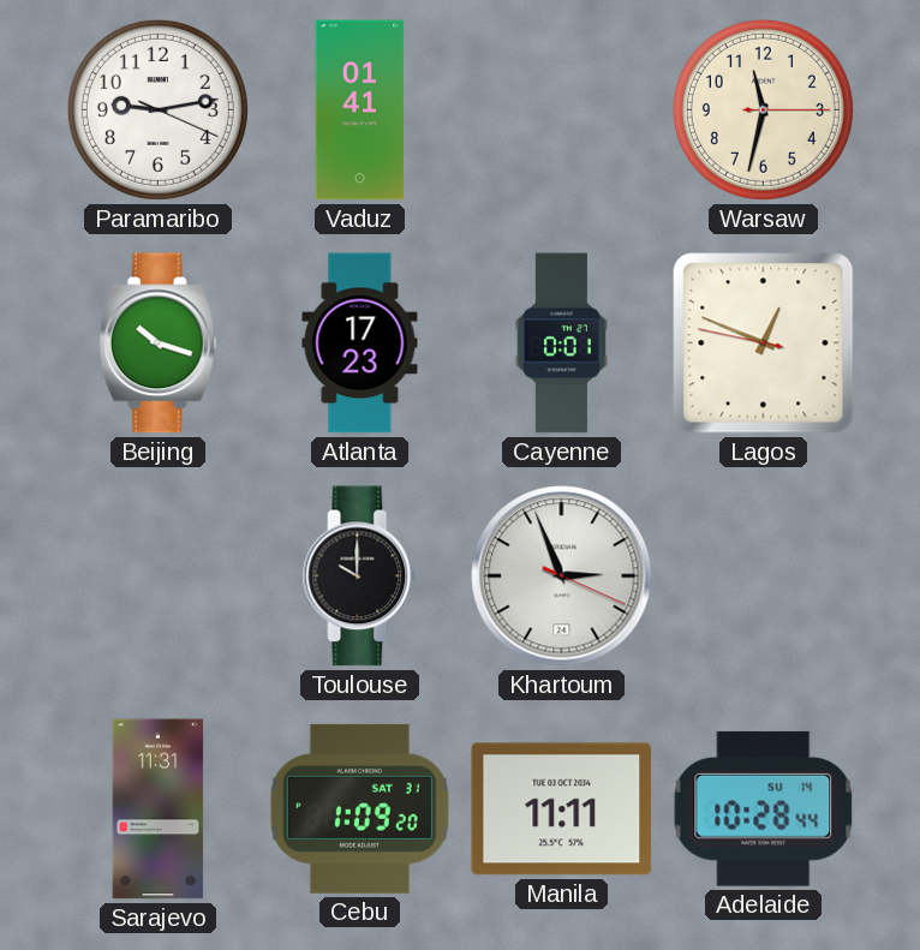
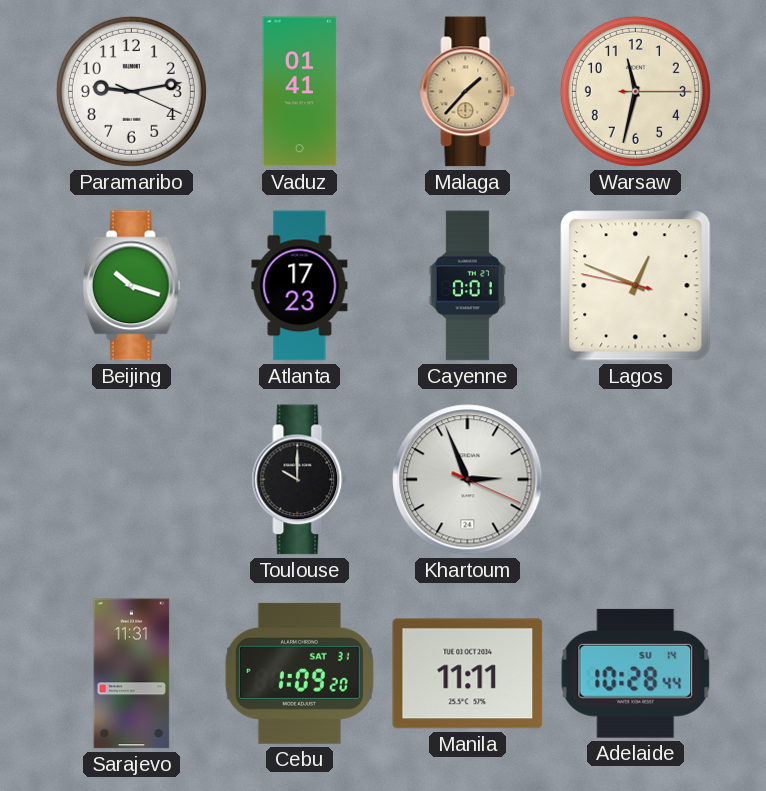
Malaga: none -> 1:37
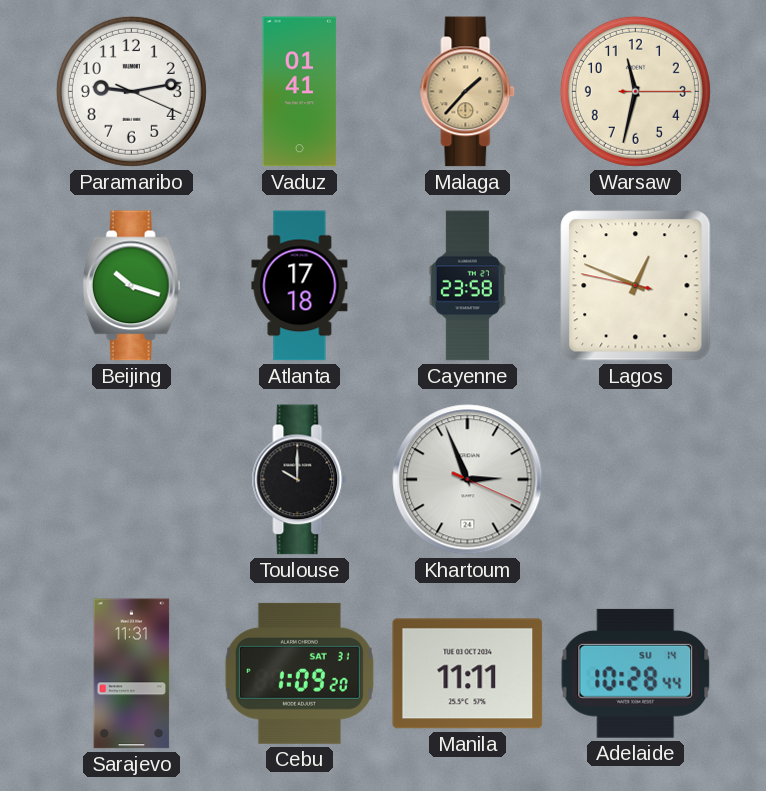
Atlanta: 17:23 -> 17:18
Cayenne: 0:01 -> 23:58
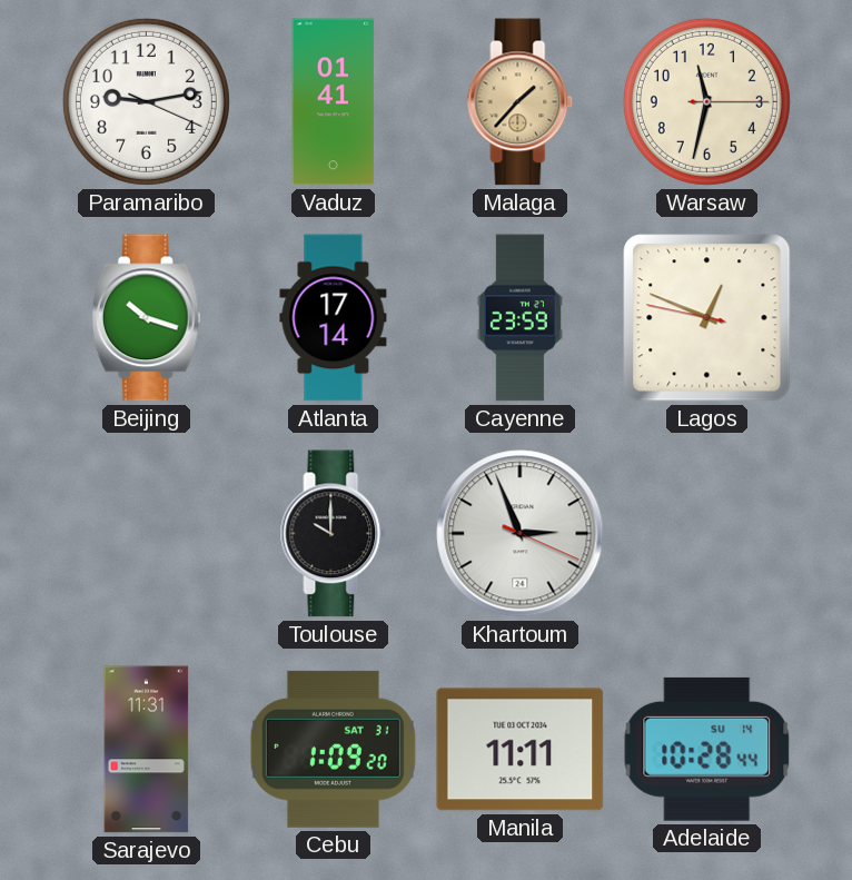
Atlanta: 17:18 -> 17:14
Cayenne: 23:58 -> 23:59
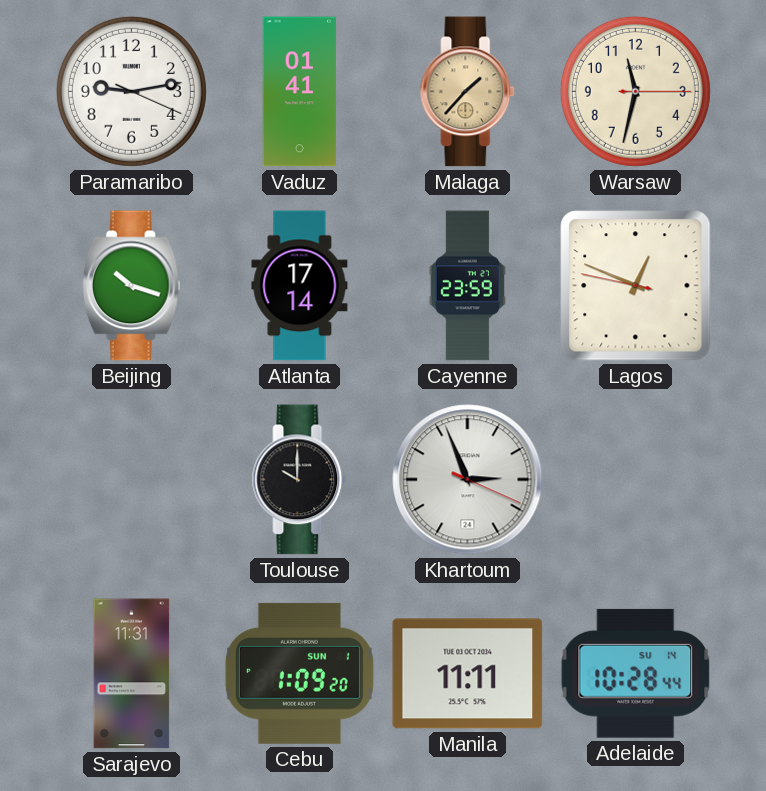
Cebu date: SAT 31 -> SUN 1
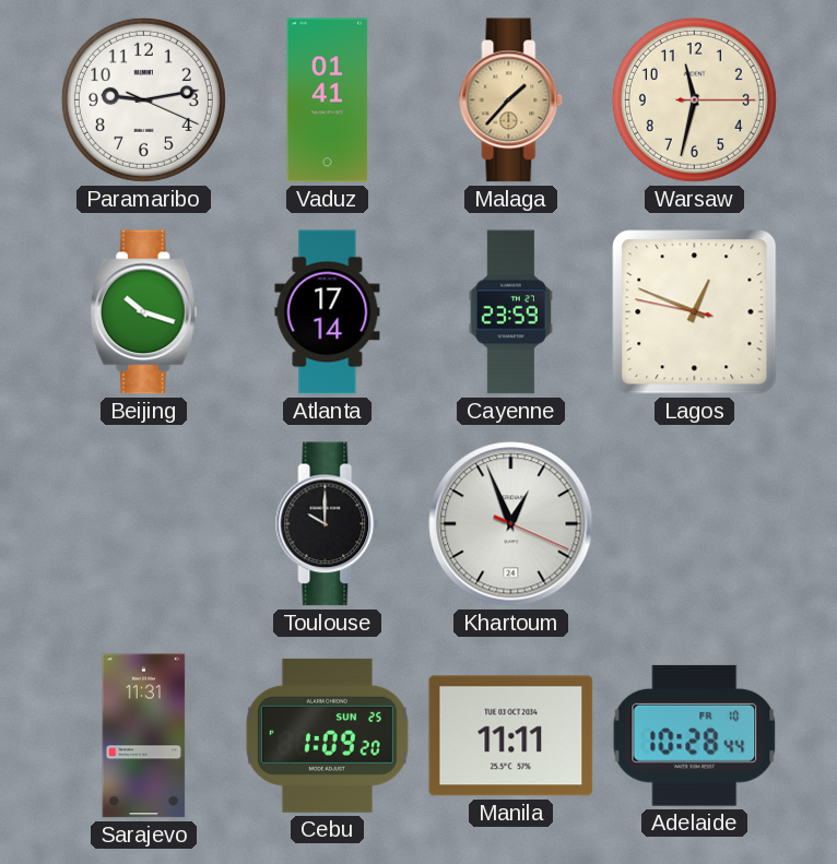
Khartoum: 2:56 -> 12:56
Cebu date: SUN 1 -> SUN 25
Adelaide date: SU 14 -> FR 10
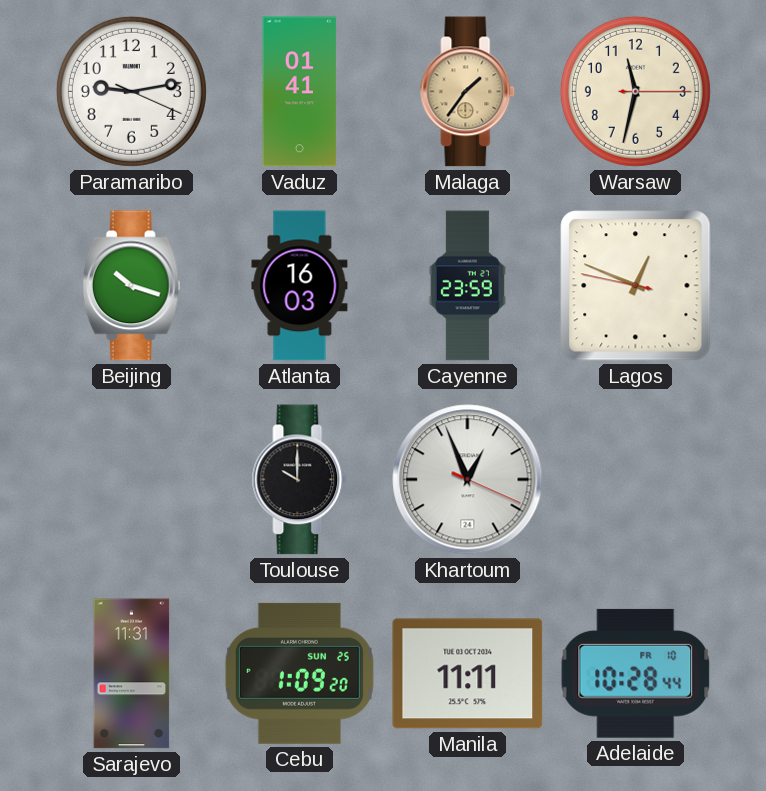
Malaga: 1:37 -> 1:36
Atlanta: 17:14 -> 16:03
